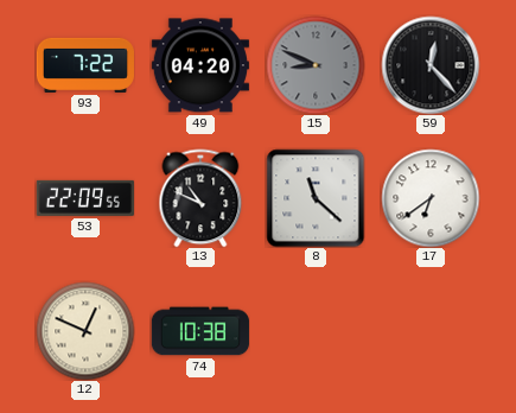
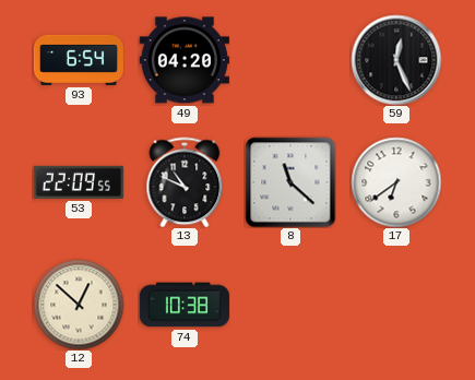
93: 7:22 -> 6:54
15: 8:49 -> none
59: 12:23 -> 12:26
12: 12:49 -> 12:52
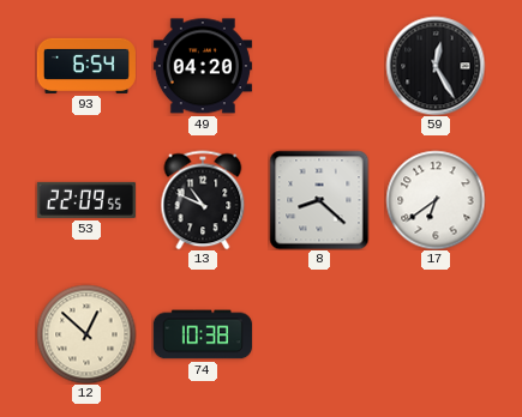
59: 12:26 -> 12:25
8: 11:22 -> 8:22
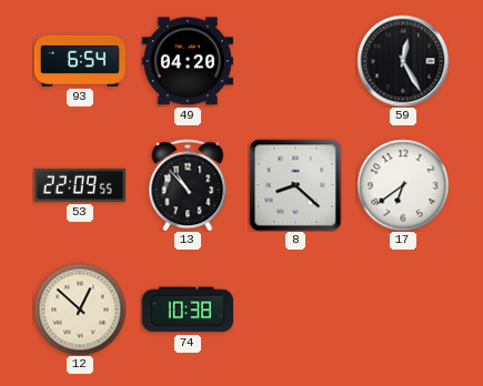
13: 10:49 -> 10:53
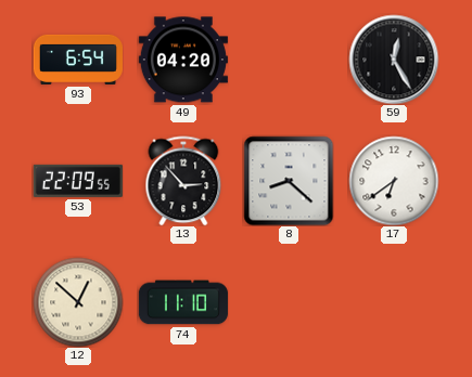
13: 10:53 -> 2:53
74: 10:38 -> 11:10
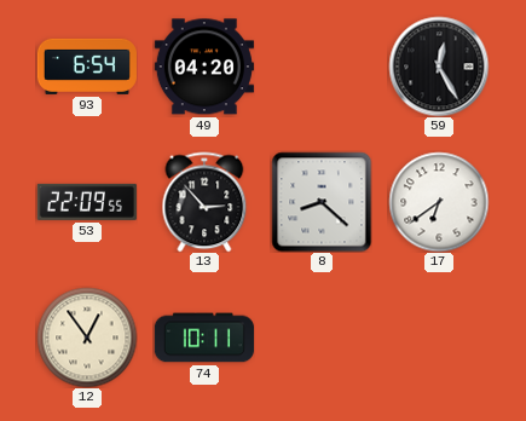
12: 12:52 -> 12:54
74: 11:10 -> 10:11
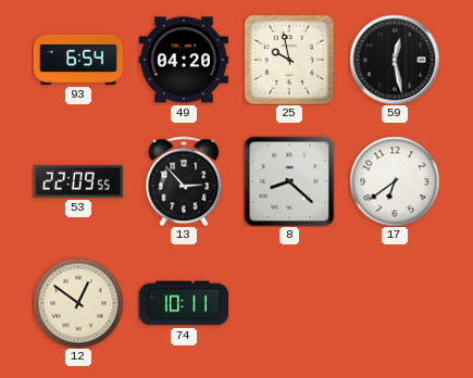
25: none -> 9:58
59: 12:25 -> 12:28
12: 12:54 -> 12:51
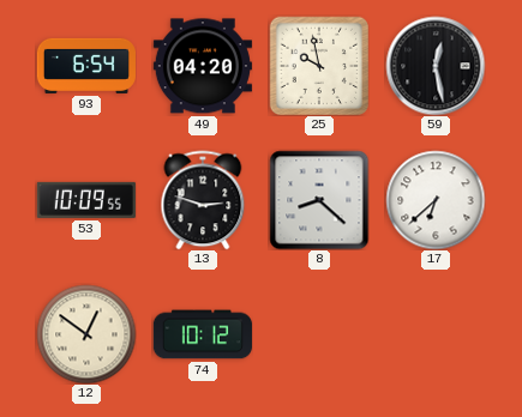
53: 22:09 -> 10:09
13: 2:53 -> 2:48
17: 6:39 -> 6:38
74: 10:11 -> 10:12
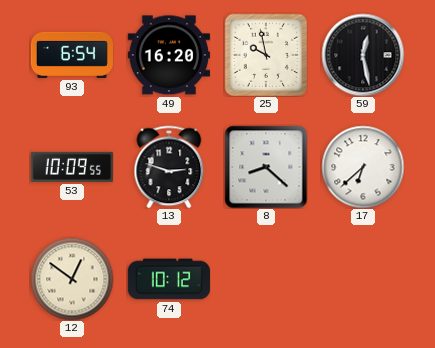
49: 04:20 -> 16:20
